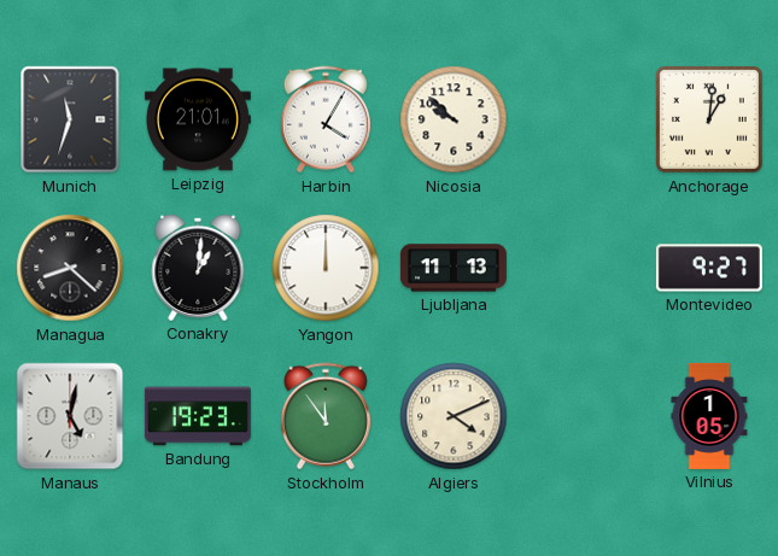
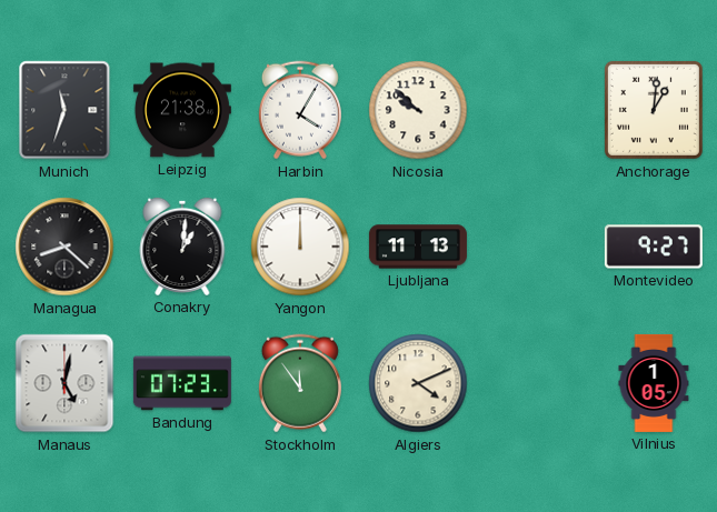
Leipzig: 21:01 -> 21:38
Bandung: 19:23 -> 07:23
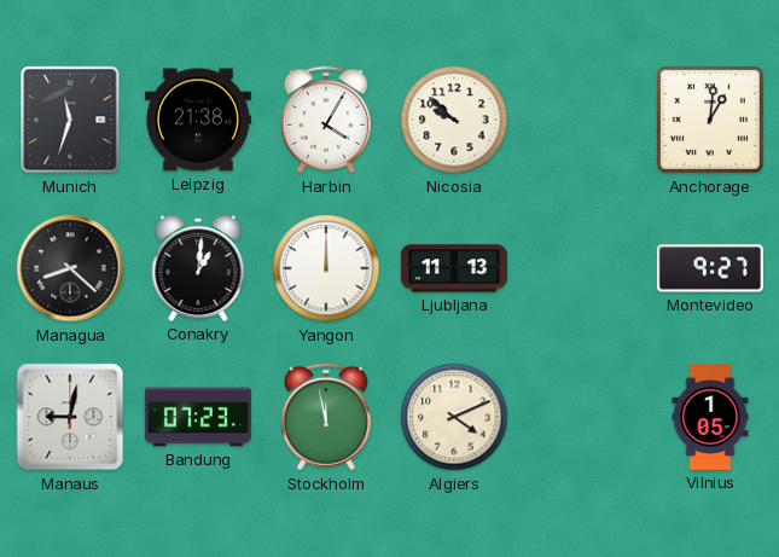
Manaus: 5:02 -> 9:02
Stockholm: 11:54 -> 11:58
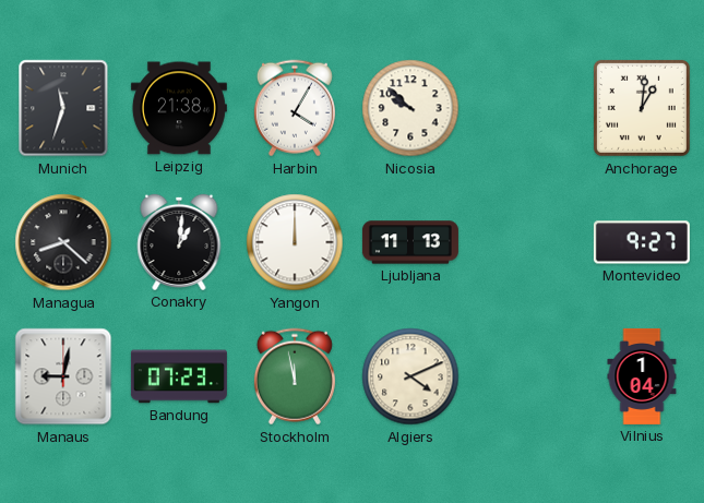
Vilnius: 1:05 -> 1:04
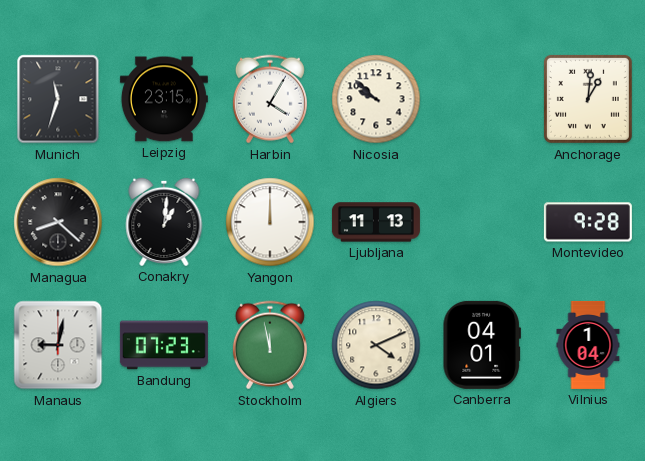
Leipzig: 21:38 -> 23:15
Montevideo: 9:27 -> 9:28
Canberra: none -> 04:01
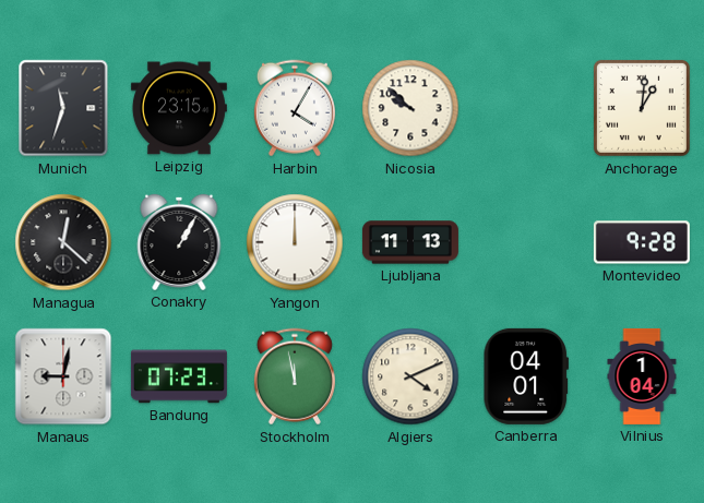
Managua: 8:22 -> 12:22
Conakry: 1:01 -> 1:05
